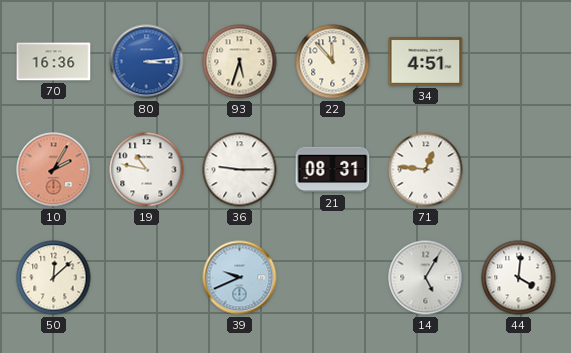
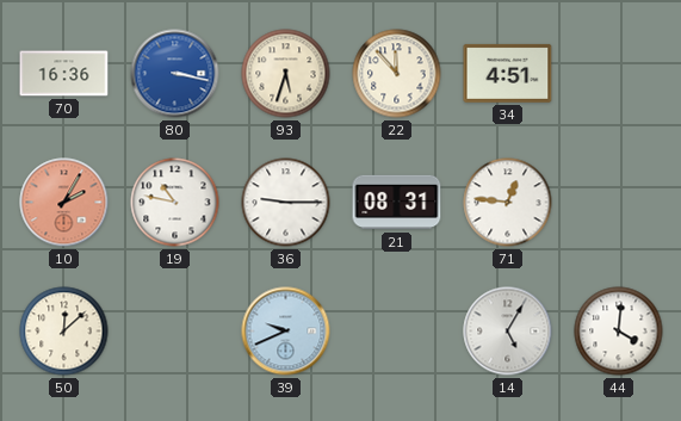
80: 3:14 -> 3:17
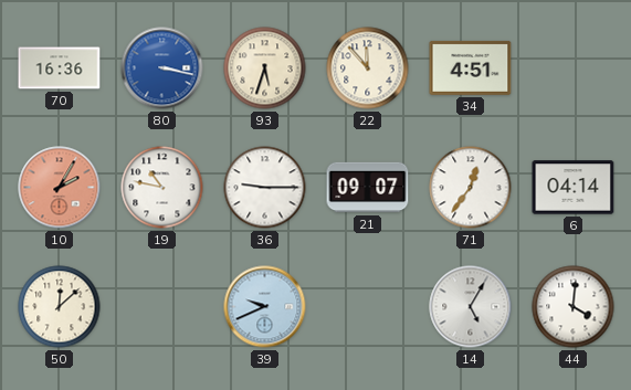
21: 08:31 -> 09:07
71: 12:46 -> 12:36
6: none -> 04:14
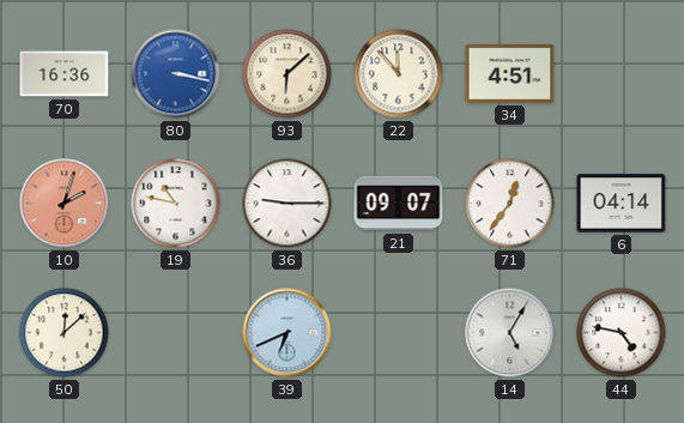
93: 5:33 -> 6:08
10: 2:05 -> 2:03
39: 9:41 -> 6:41
44: 4:01 -> 4:47
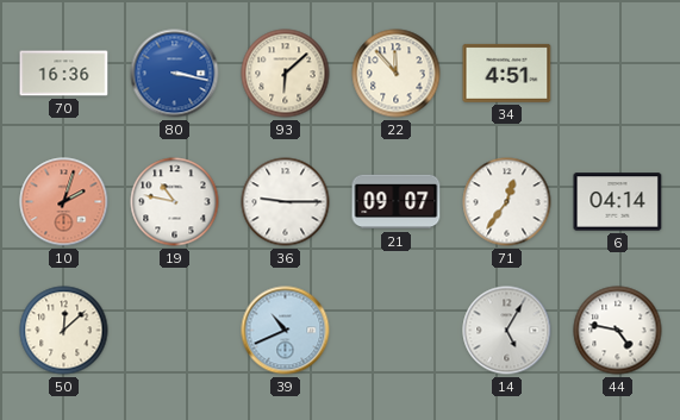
39: 6:41 -> 10:41
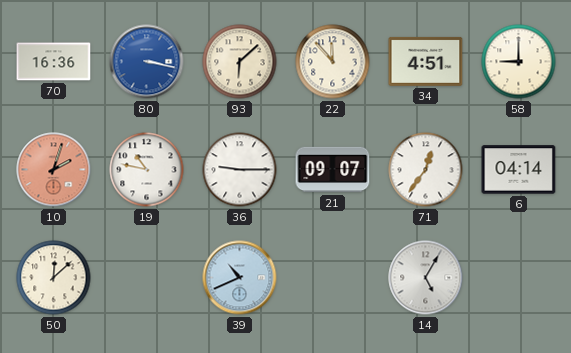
58: none -> 9:00
44: 4:47 -> none
